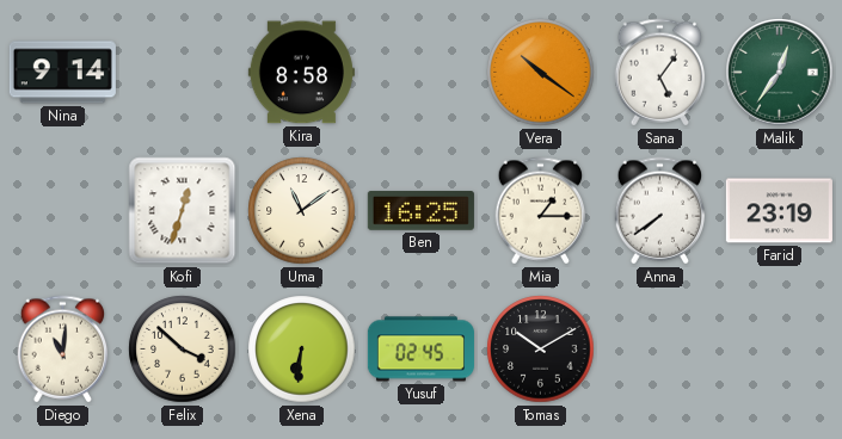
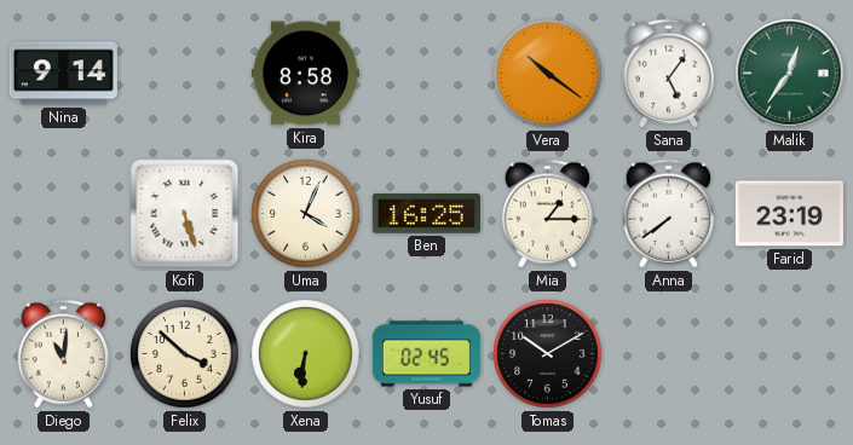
Kofi: 12:33 -> 5:27
Uma: 11:09 -> 4:04
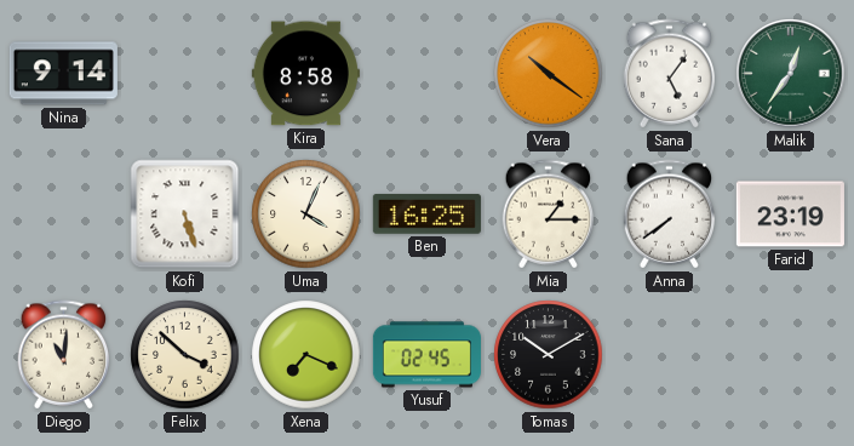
Xena: 6:31 -> 7:19
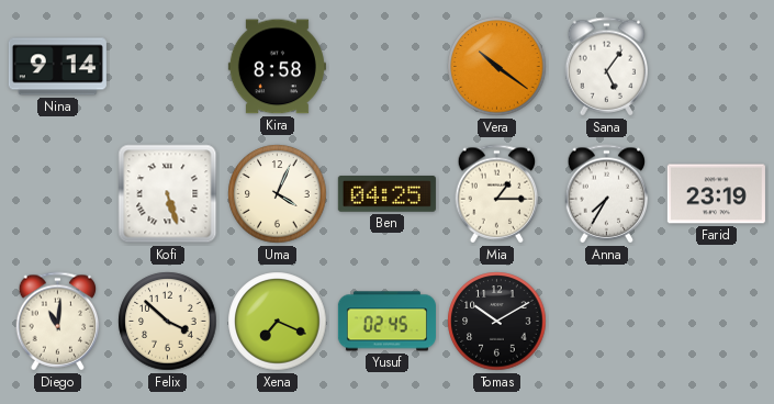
Malik: 12:36 -> none
Ben: 16:25 -> 04:25
Anna: 7:39 -> 7:35
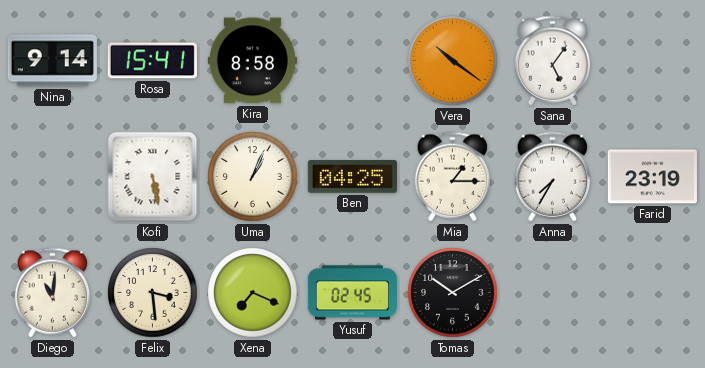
Rosa: none -> 15:41
Kofi: 5:27 -> 5:28
Uma: 4:04 -> 1:04
Felix: 3:52 -> 3:29
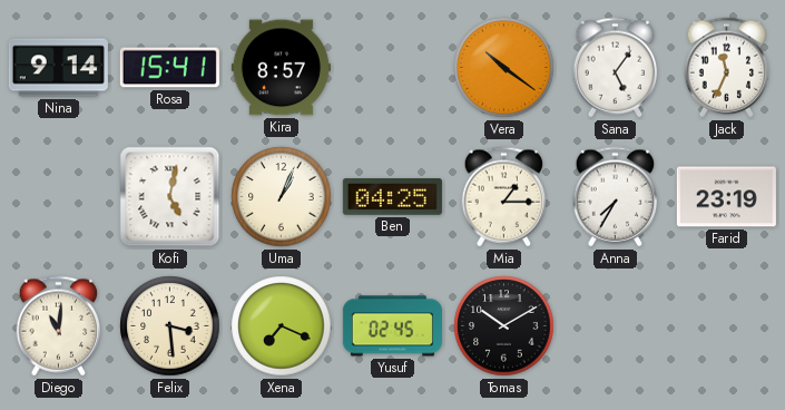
Kira: 8:58 -> 8:57
Jack: none -> 11:34
Kofi: 5:28 -> 5:02
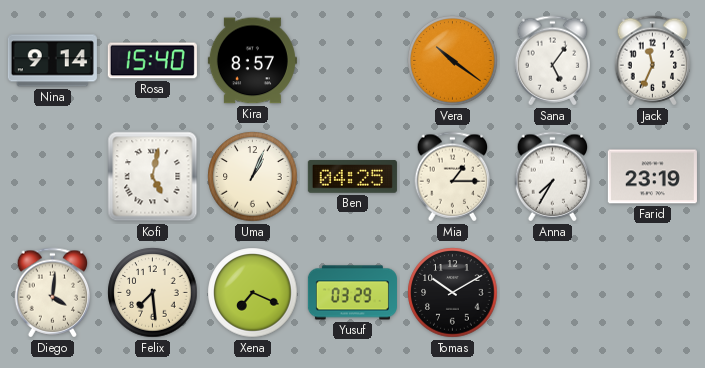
Rosa: 15:41 -> 15:40
Diego: 11:01 -> 4:01
Felix: 3:29 -> 7:29
Yusuf: 02:45 -> 03:29
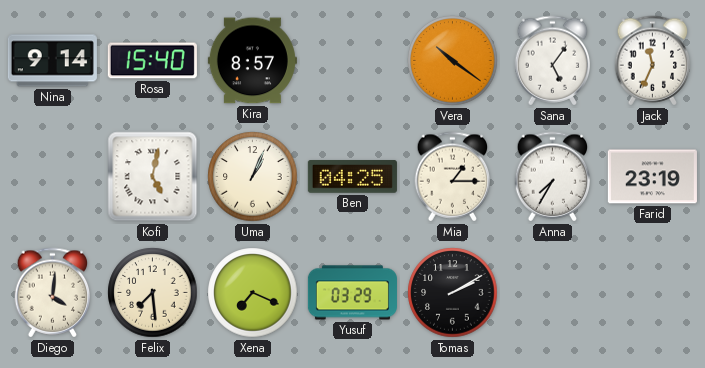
Tomas: 10:10 -> 2:10
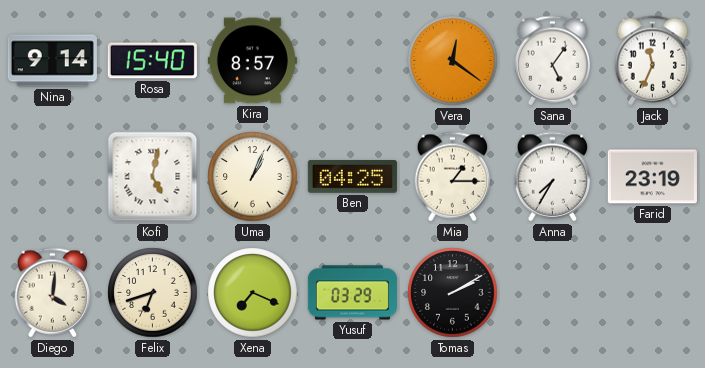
Vera: 10:21 -> 12:21
Felix: 7:29 -> 6:42
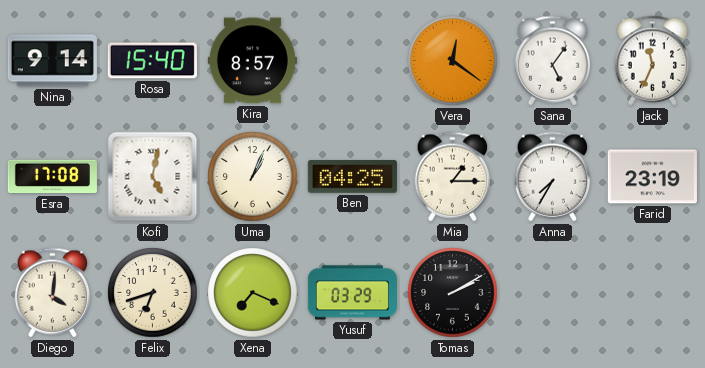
Esra: none -> 17:08
